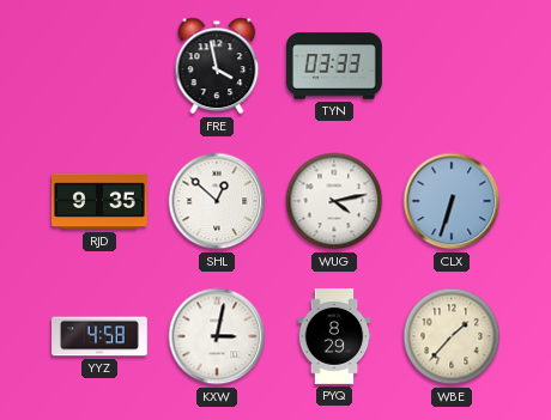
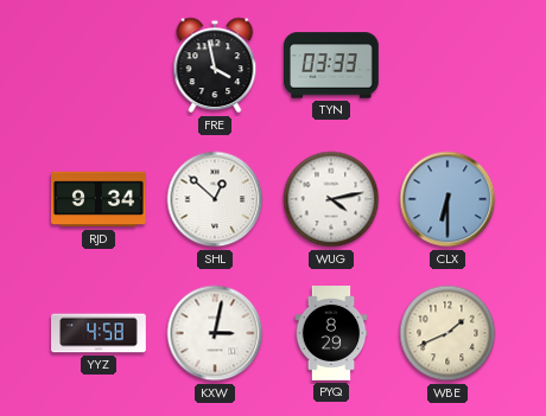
RJD: 9:35 -> 9:34
CLX: 6:33 -> 6:30
WBE: 1:37 -> 1:41
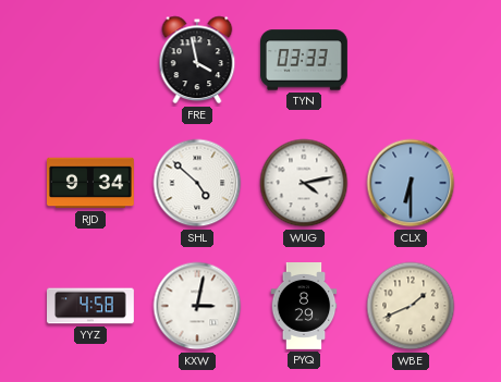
SHL: 12:52 -> 4:52
